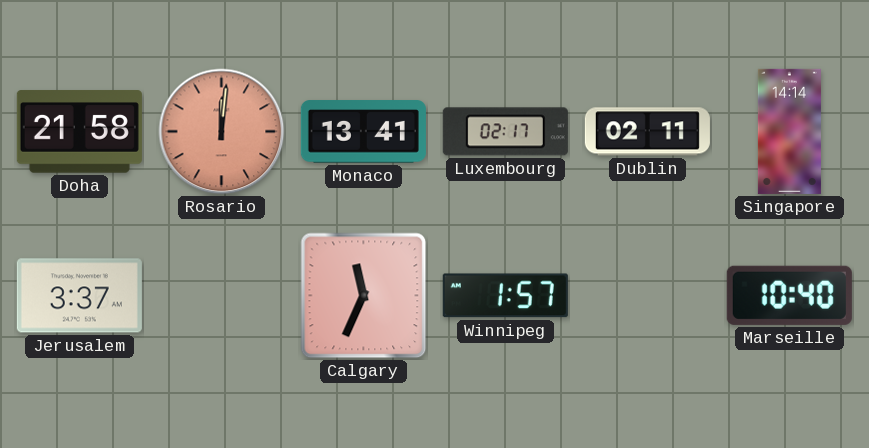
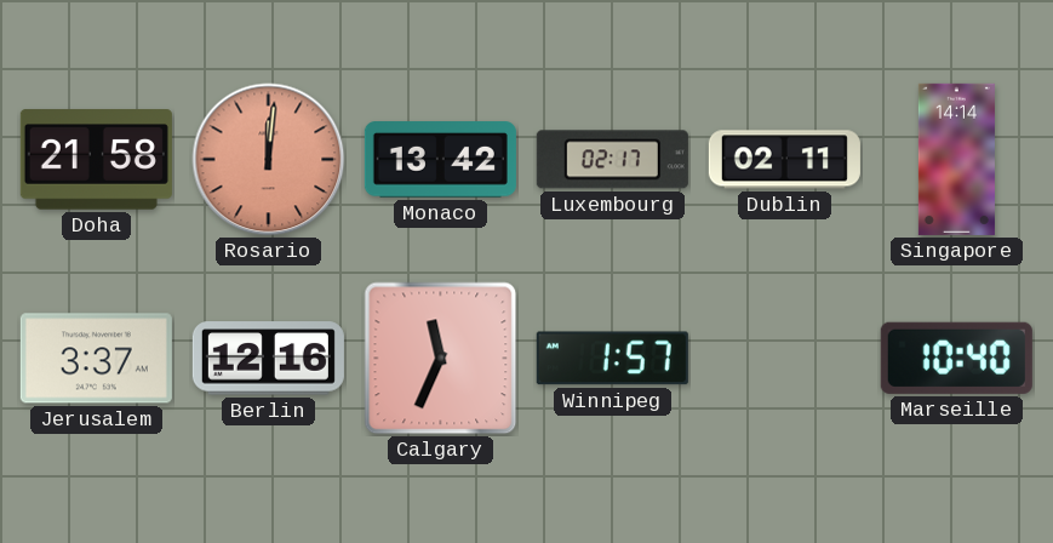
Monaco: 13:41 -> 13:42
Berlin: none -> 12:16
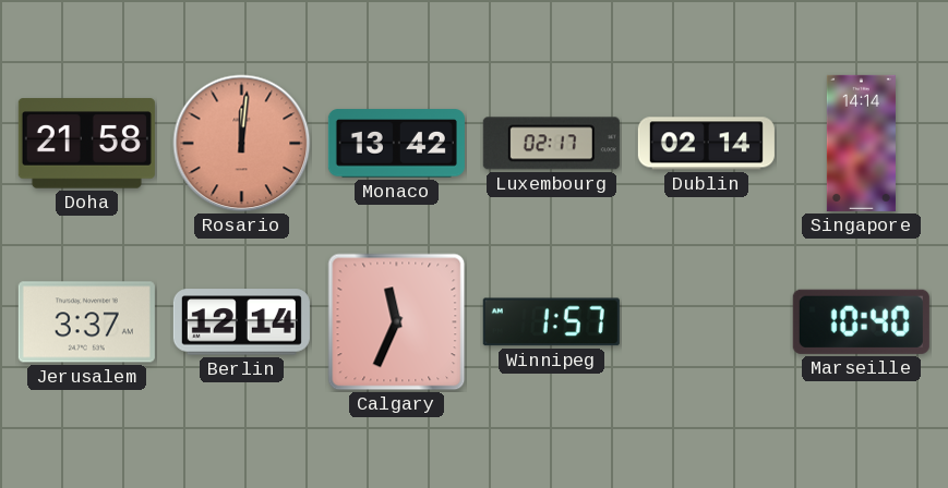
Dublin: 02:11 -> 02:14
Berlin: 12:16 -> 12:14
